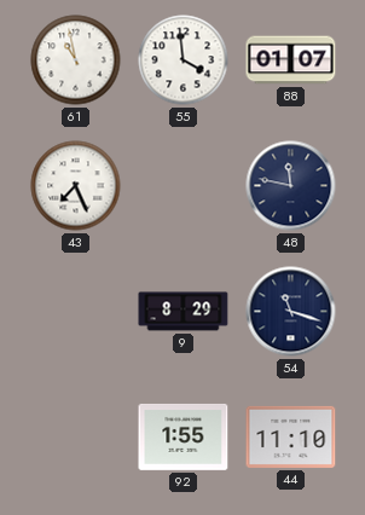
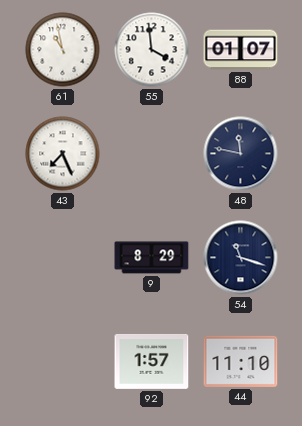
92: 1:55 -> 1:57
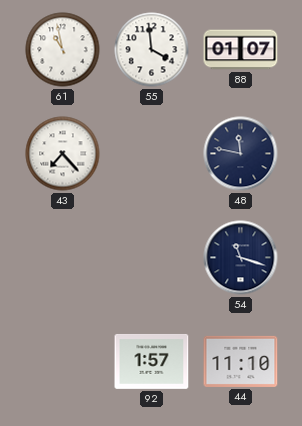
43: 7:26 -> 7:23
9: 8:29 -> none
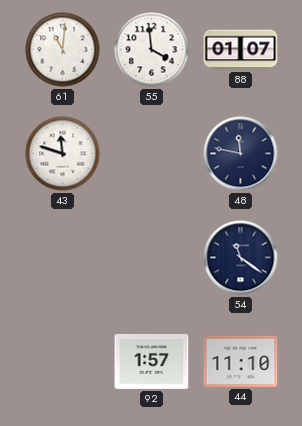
61: 10:58 -> 11:01
43: 7:23 -> 11:48
54: 11:18 -> 11:21
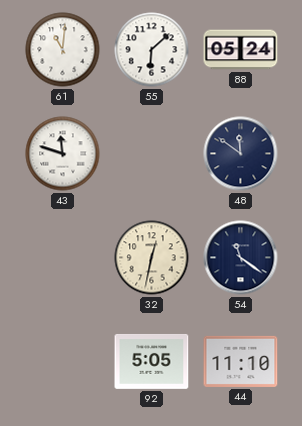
55: 3:59 -> 6:08
88: 01:07 -> 05:24
48: 11:47 -> 11:51
32: none -> 12:32
92: 1:57 -> 5:05
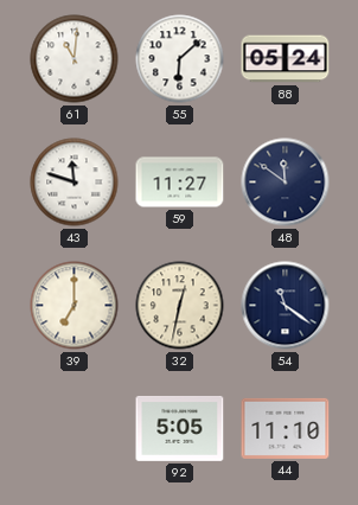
59: none -> 11:27
39: none -> 7:00
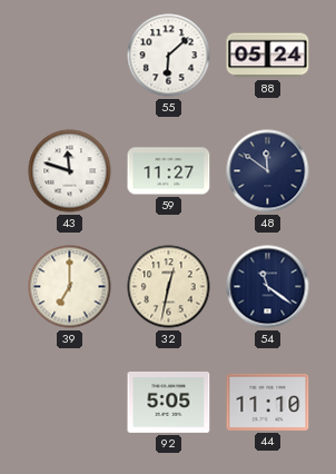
61: 11:01 -> none
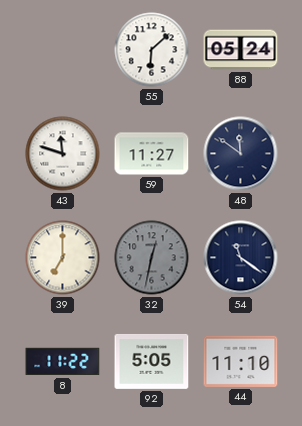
32 dial: cream -> grey
8: none -> 11:22
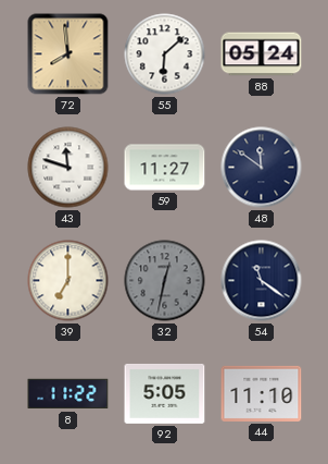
72: none -> 7:59
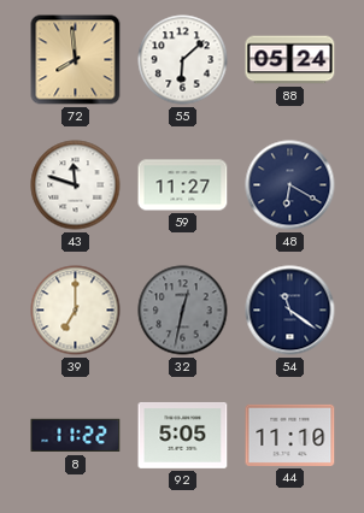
48: 11:51 -> 6:20
